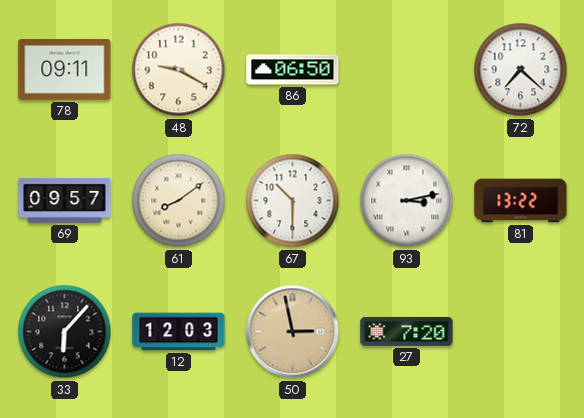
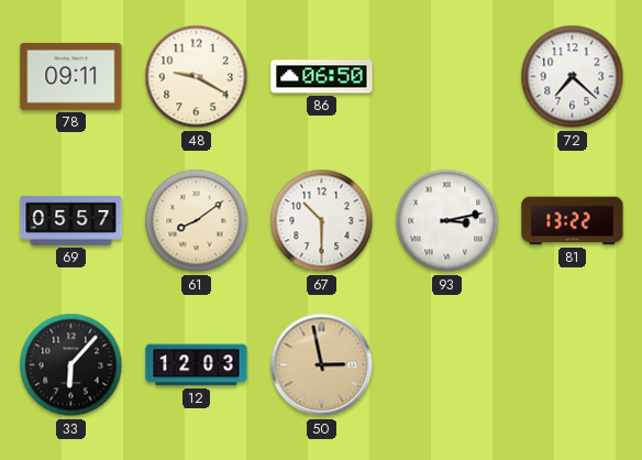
69: 09:57 -> 05:57
27: 7:20 -> none
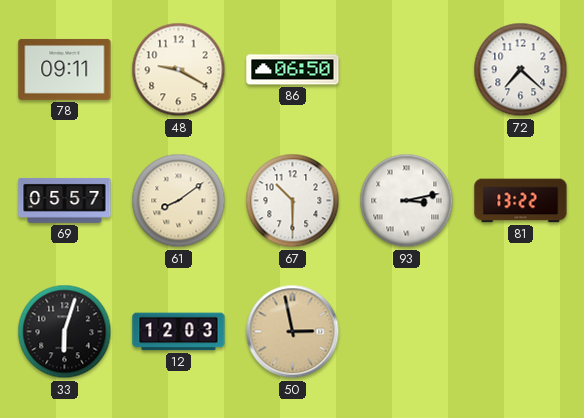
33: 6:07 -> 6:03
